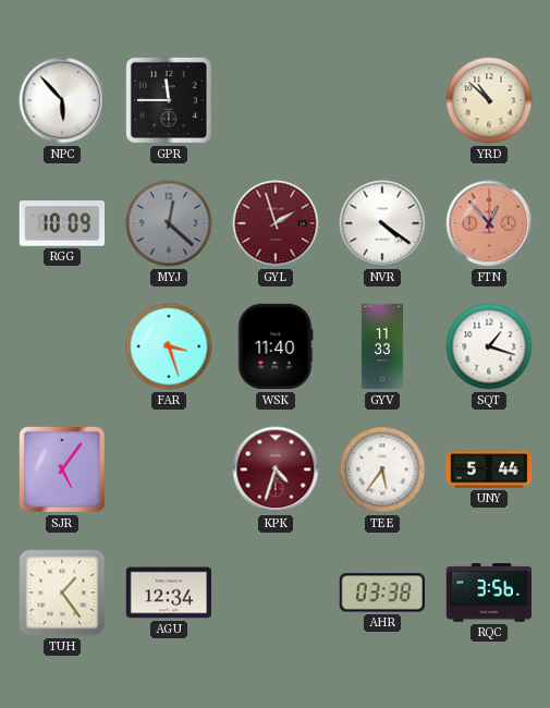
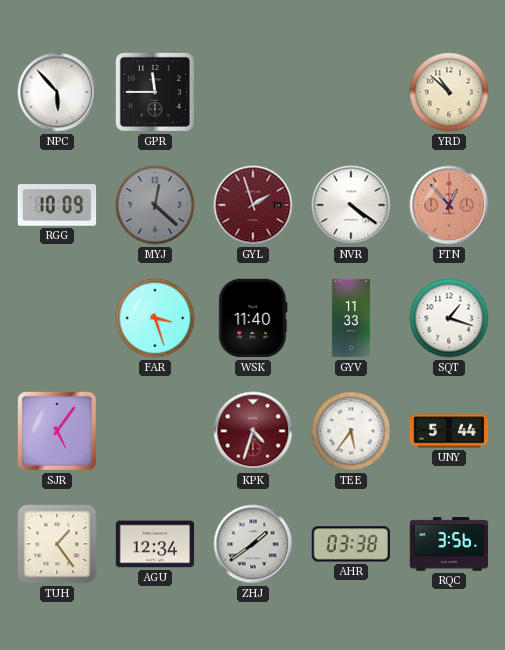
ZHJ: none -> 1:39
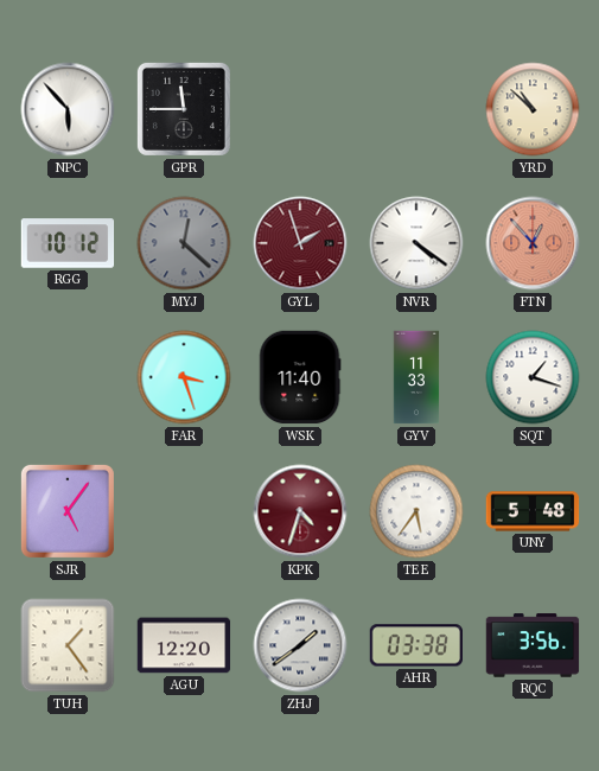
RGG: 10:09 -> 10:12
UNY: 5:44 -> 5:48
AGU: 12:34 -> 12:20
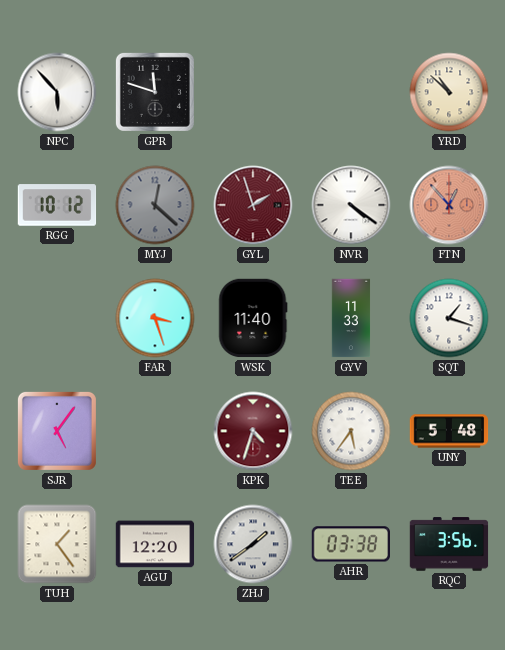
GPR: 11:45 -> 11:48
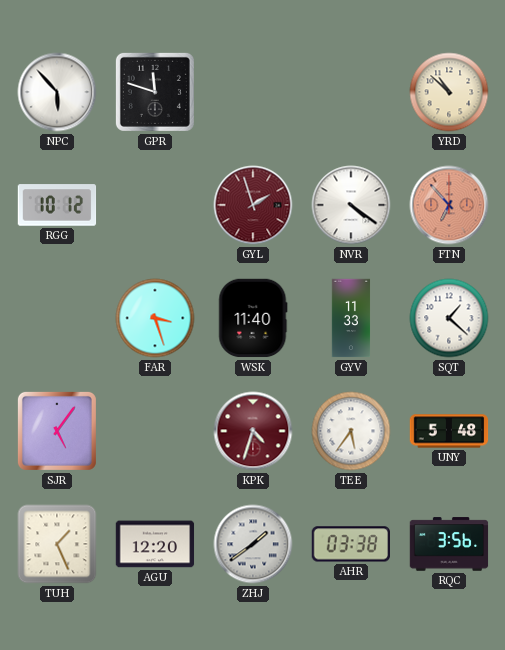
MYJ: 12:22 -> none
FTN: 12:53 -> 6:53
SQT: 1:18 -> 1:22
TUH: 1:24 -> 1:26
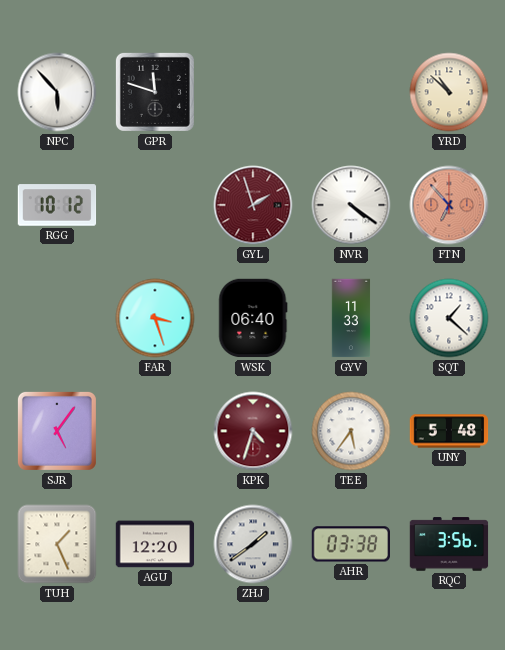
WSK: 11:40 -> 06:40
